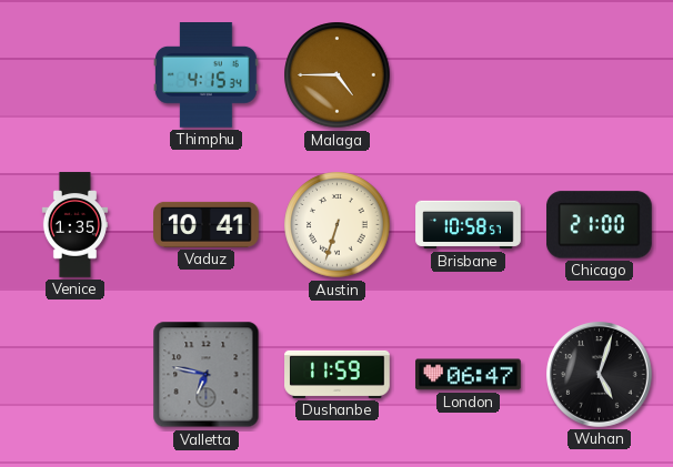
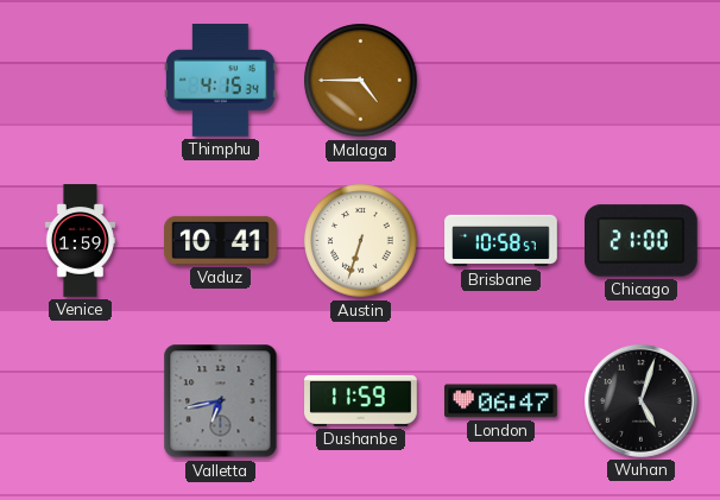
Venice: 1:35 -> 1:59
Valletta: 6:47 -> 6:43
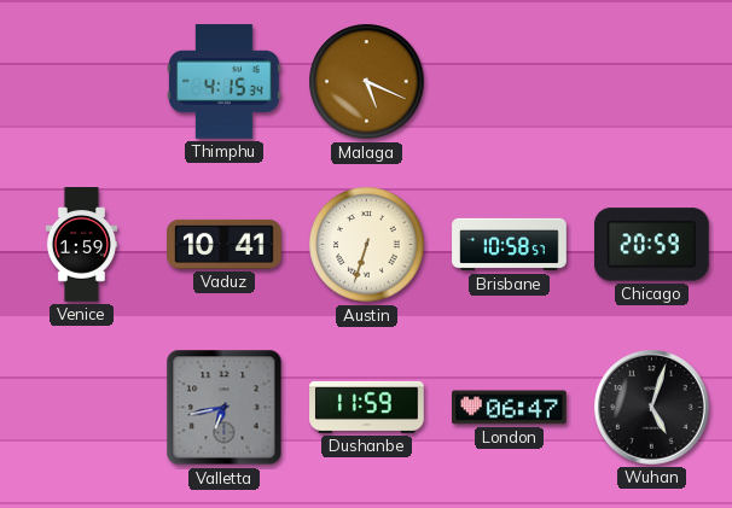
Malaga: 4:45 -> 5:19
Chicago: 21:00 -> 20:59
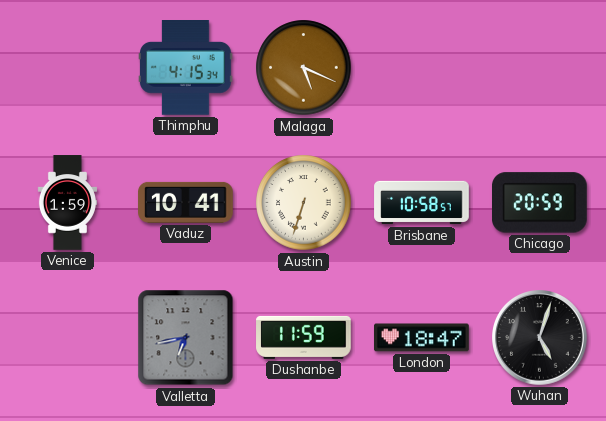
London: 06:47 -> 18:47
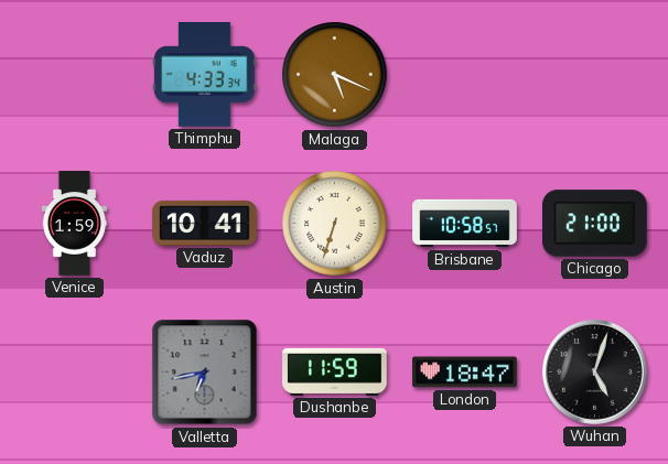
Thimphu: 4:15 -> 4:33
Chicago: 20:59 -> 21:00
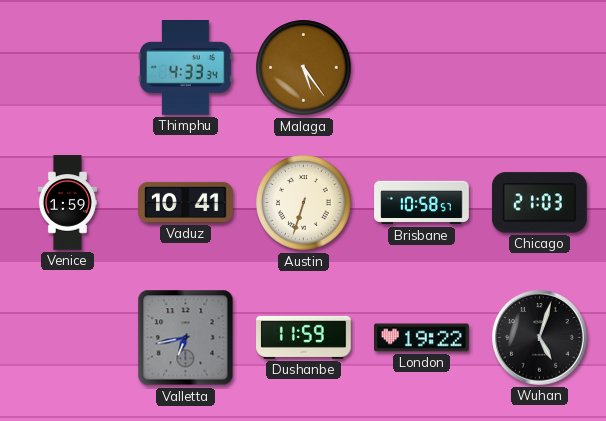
Malaga: 5:19 -> 5:24
Chicago: 21:00 -> 21:03
London: 18:47 -> 19:22
